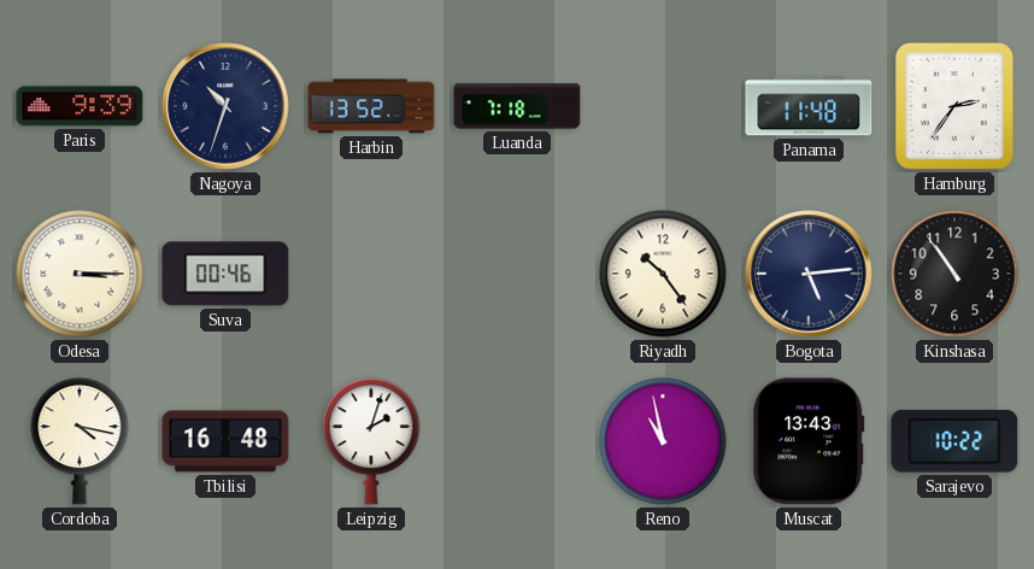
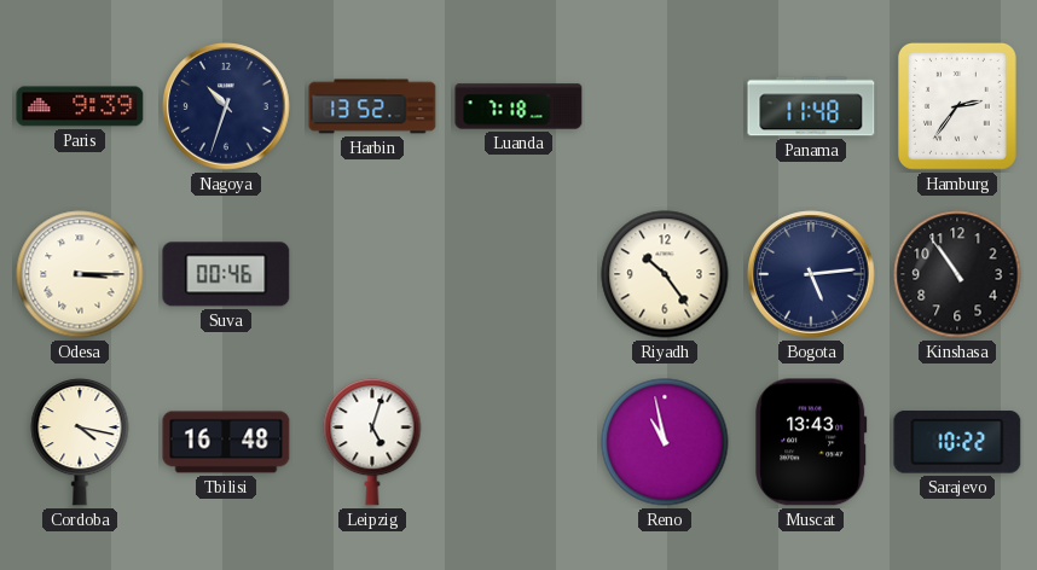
Leipzig: 2:03 -> 5:03
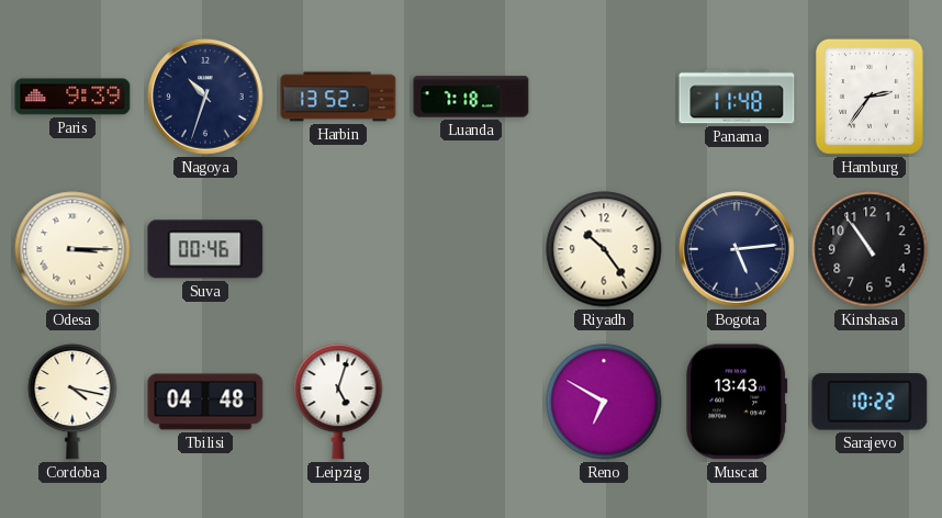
Tbilisi: 16:48 -> 04:48
Reno: 10:58 -> 6:50
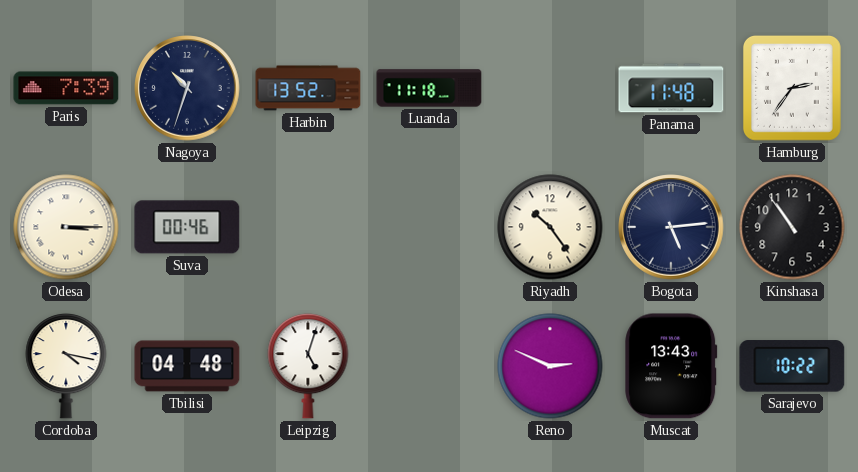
Paris: 9:39 -> 7:39
Luanda: 7:18 -> 11:18
Reno: 6:50 -> 2:49
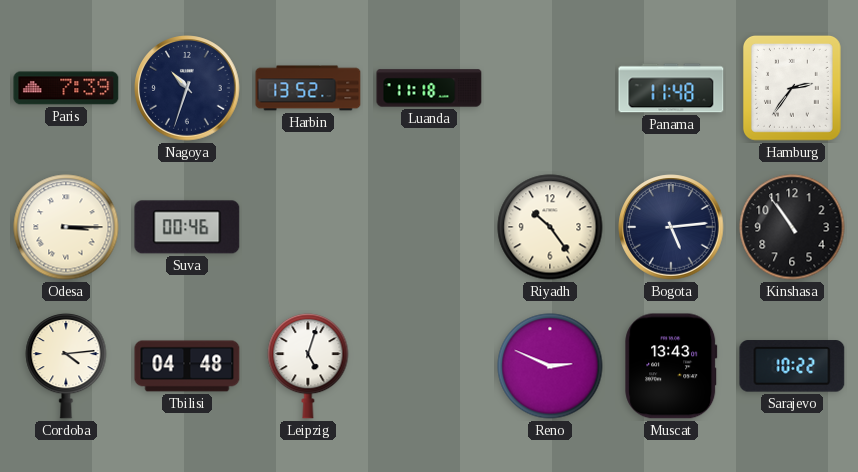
Cordoba: 4:17 -> 4:14
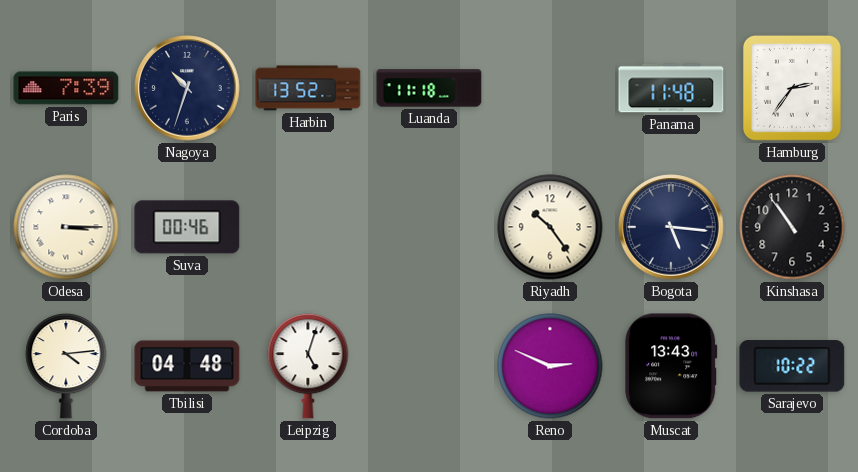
Bogota: 5:14 -> 5:16
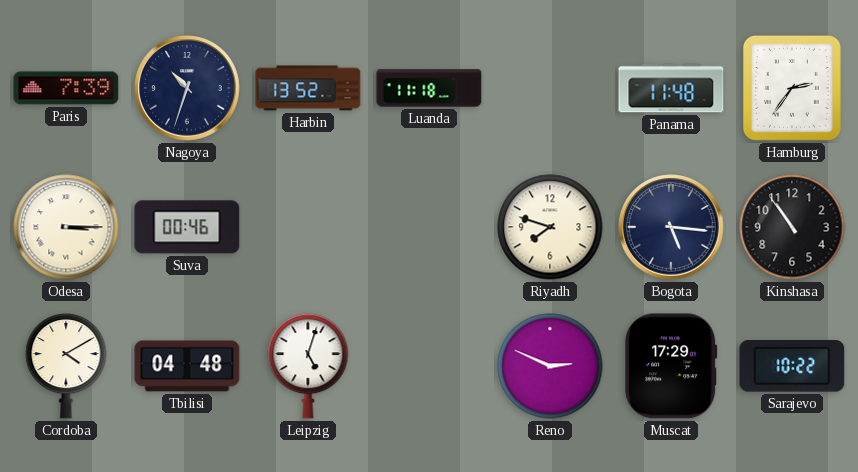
Riyadh: 10:24 -> 7:48
Cordoba: 4:14 -> 4:10
Muscat: 13:43 -> 17:29
